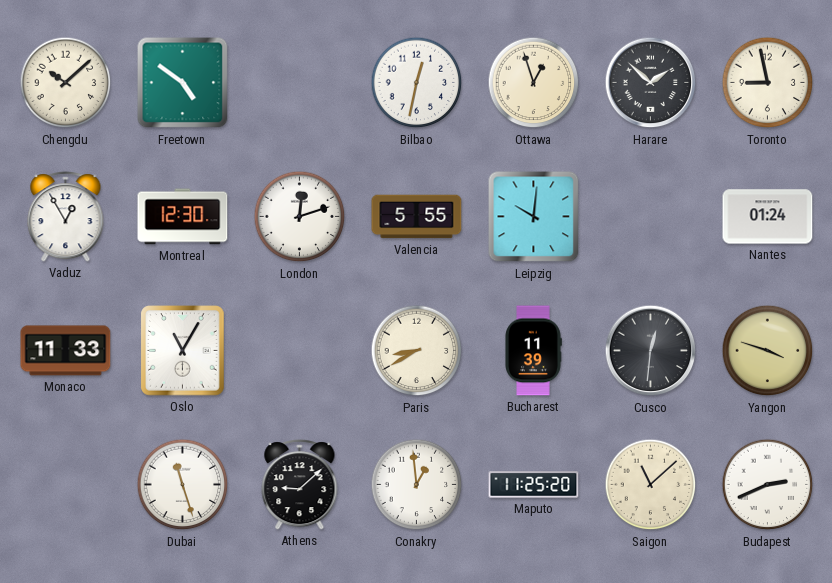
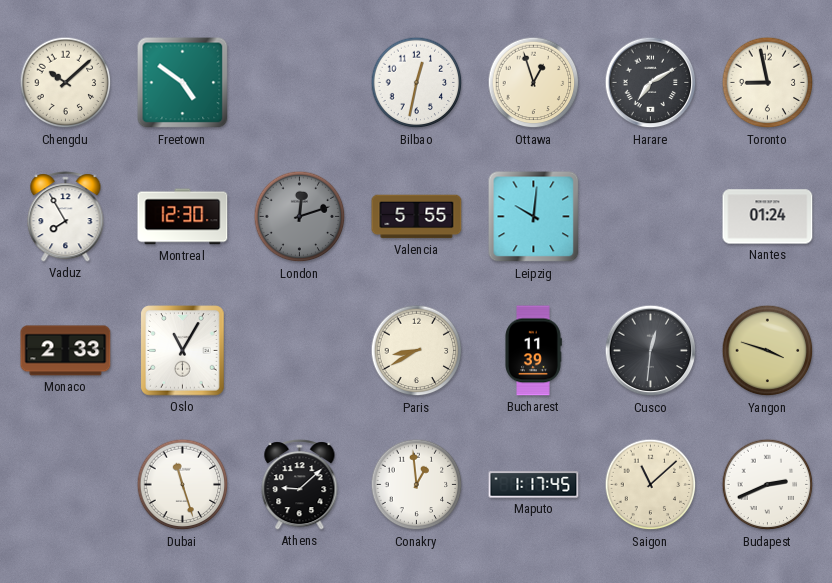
Harare: 1:52 -> 7:10
Vaduz: 12:55 -> 7:55
London dial: white -> grey
Monaco: 11:33 -> 2:33
Maputo: 11:25 -> 1:17
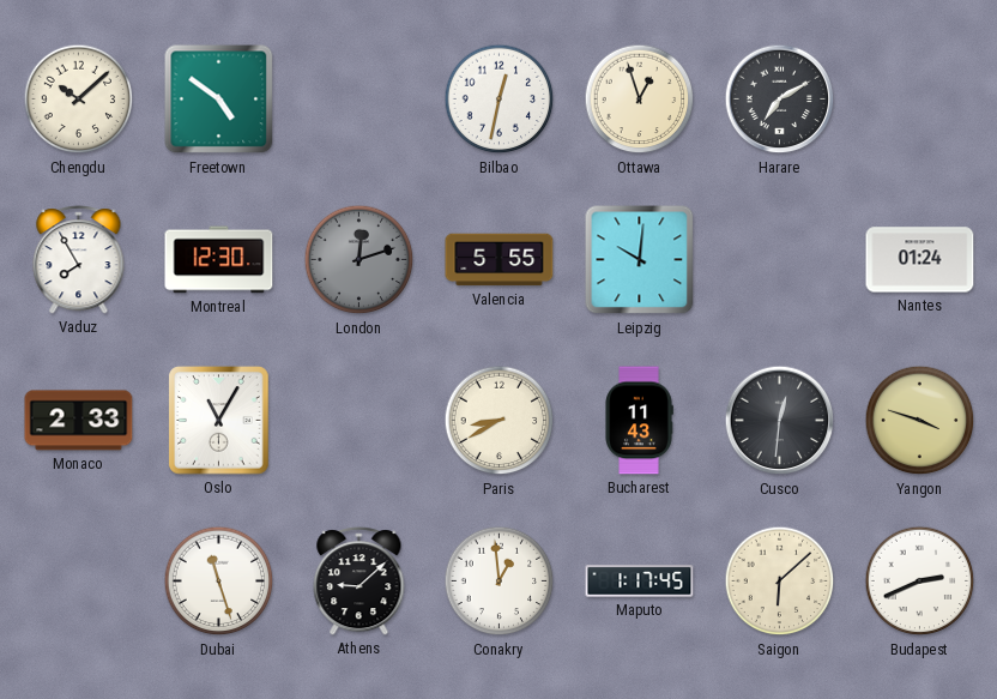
Toronto: 8:58 -> none
Bucharest: 11:39 -> 11:43
Saigon: 11:08 -> 6:08
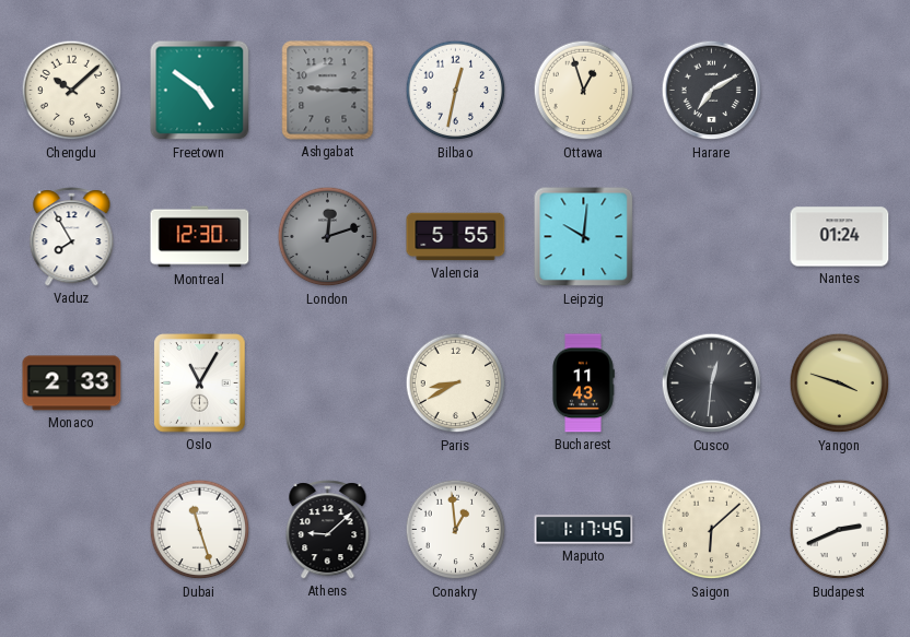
Ashgabat: none -> 9:15
